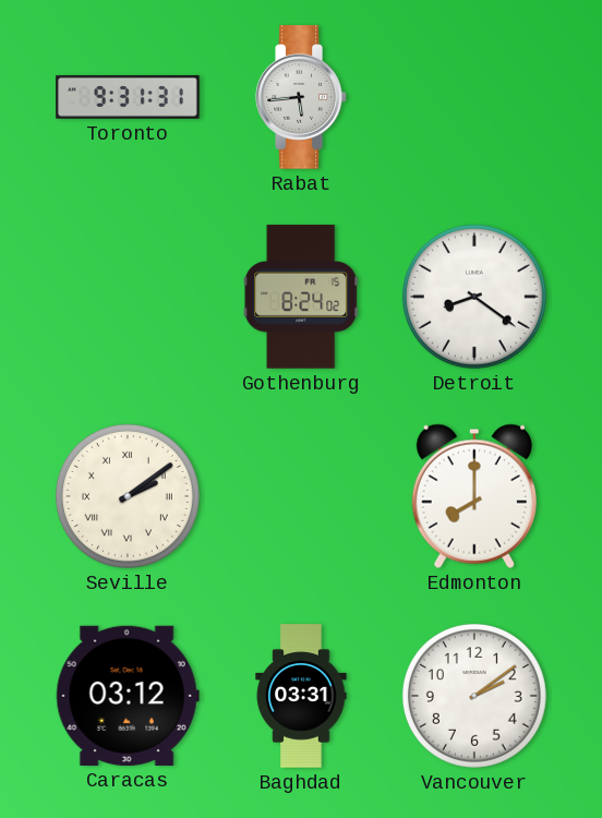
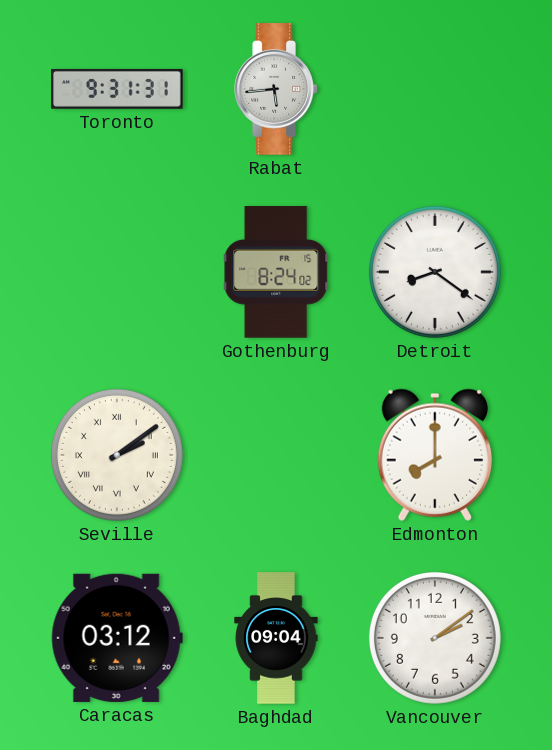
Baghdad: 03:31 -> 09:04
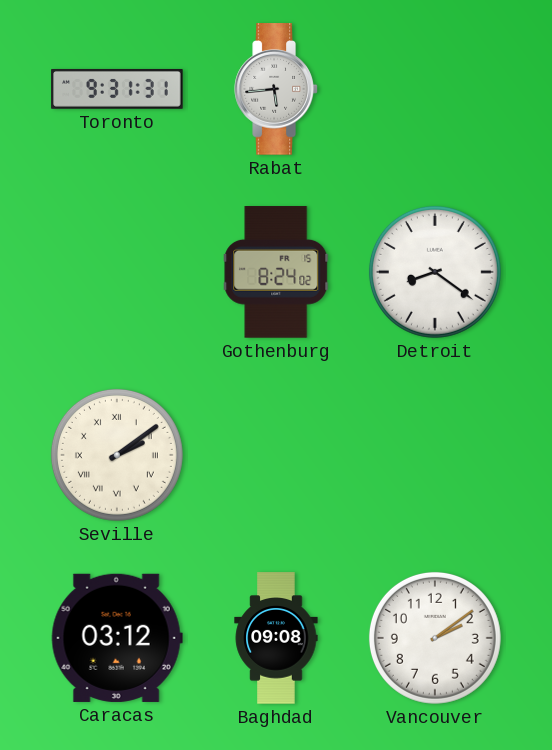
Edmonton: 8:00 -> none
Baghdad: 09:04 -> 09:08
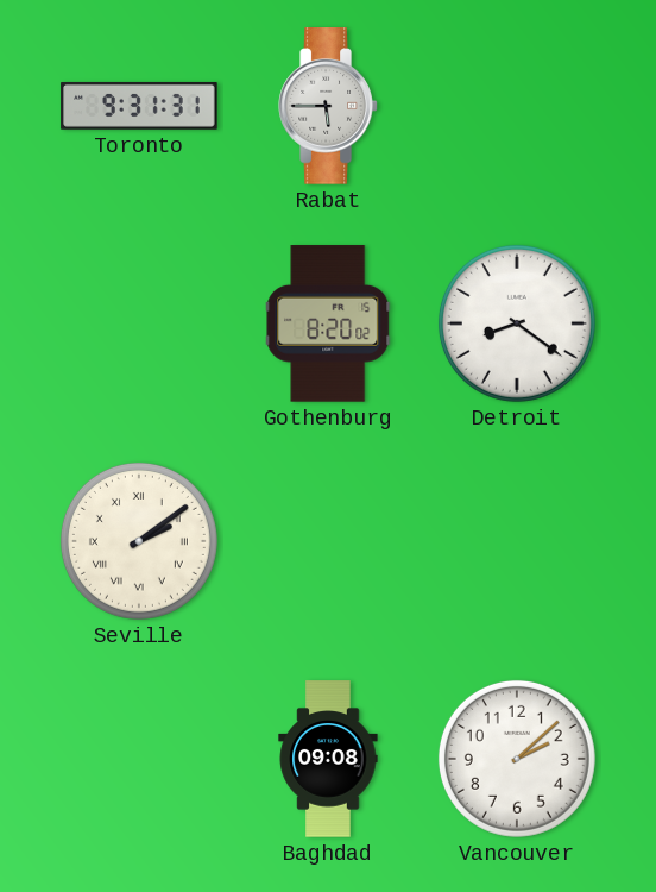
Rabat: 5:44 -> 5:45
Gothenburg: 8:24 -> 8:20
Caracas: 03:12 -> none
Vancouver: 2:09 -> 2:08
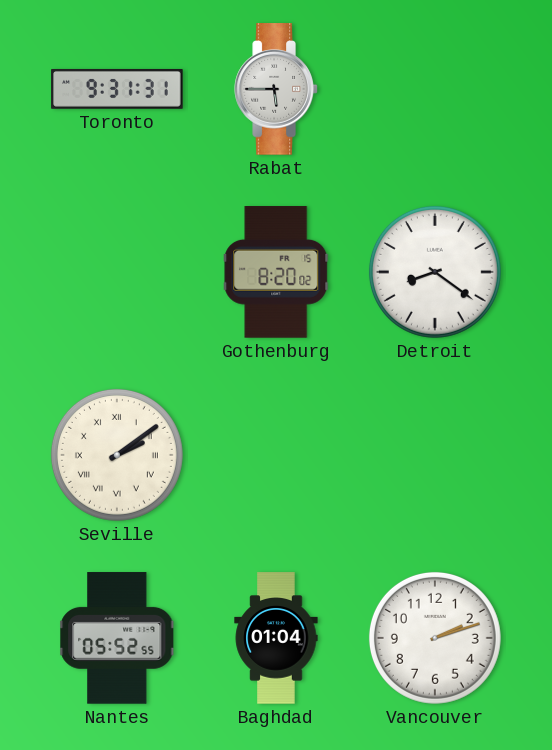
Nantes: none -> 05:52
Baghdad: 09:08 -> 01:04
Vancouver: 2:08 -> 2:12
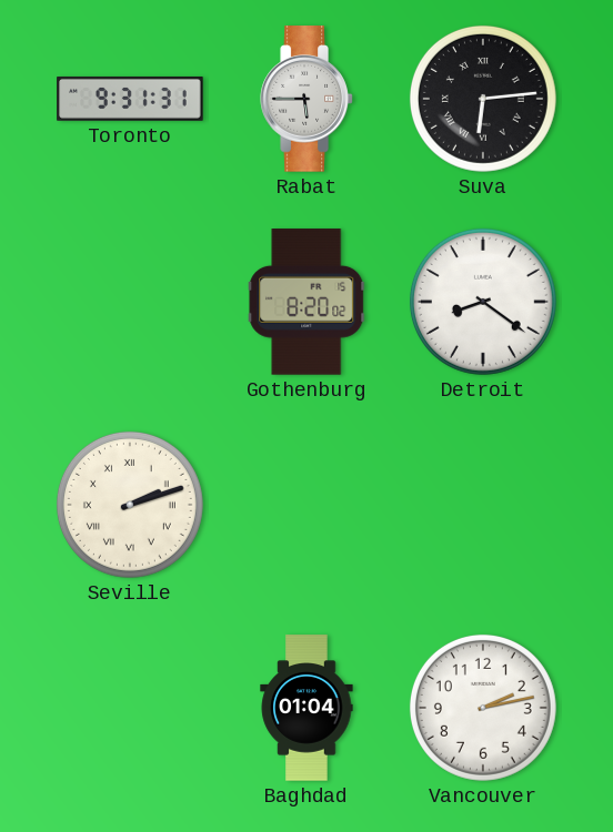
Suva: none -> 6:14
Seville: 2:09 -> 2:12
Nantes: 05:52 -> none
Vancouver: 2:12 -> 2:13
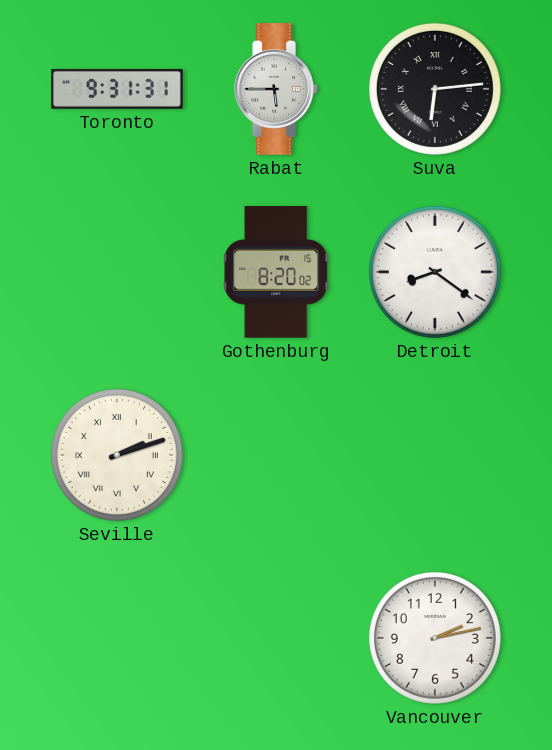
Baghdad: 01:04 -> none
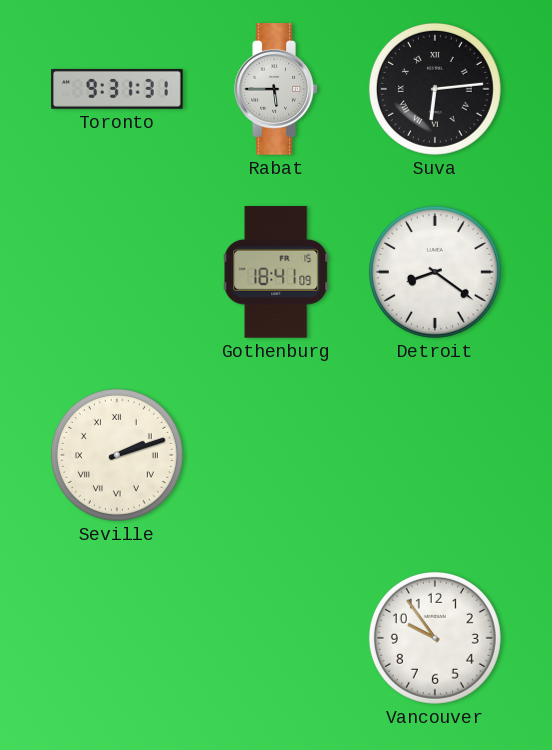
Gothenburg: 8:20 -> 18:41
Vancouver: 2:13 -> 9:54
